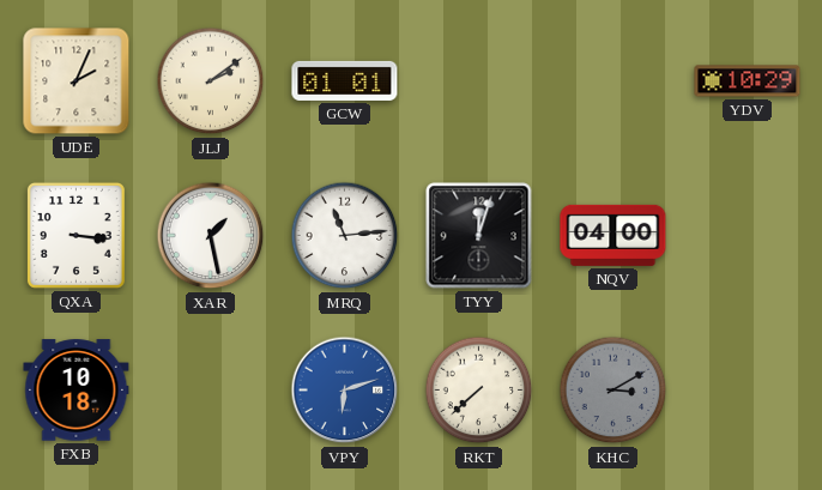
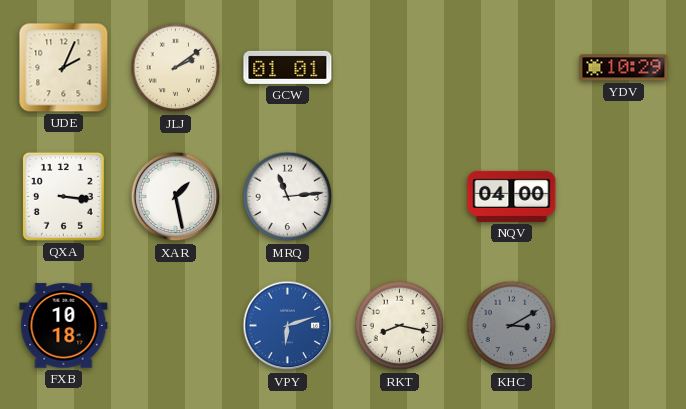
TYY: 12:03 -> none
RKT: 7:38 -> 8:17
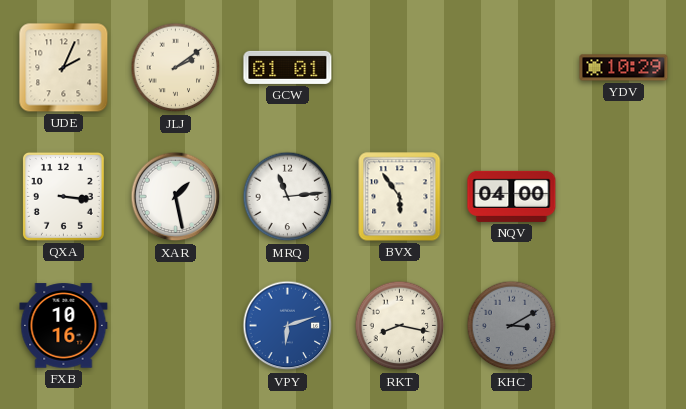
BVX: none -> 5:54
FXB: 10:18 -> 10:16
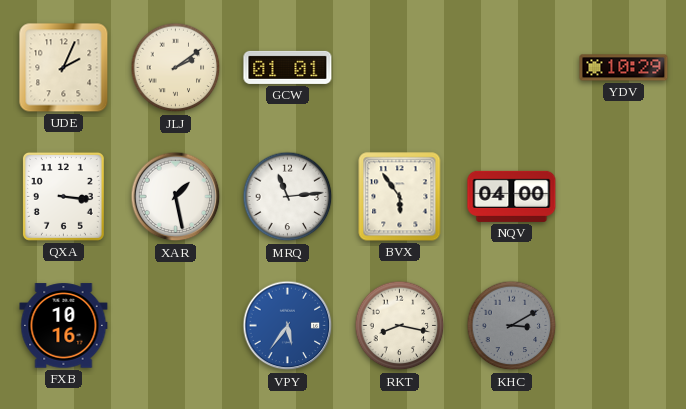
VPY: 6:12 -> 5:36
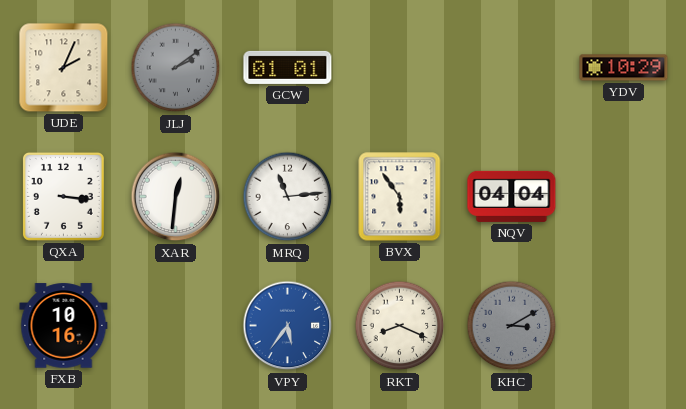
JLJ dial: cream -> grey
XAR: 1:28 -> 12:31
NQV: 04:00 -> 04:04
RKT: 8:17 -> 8:19
